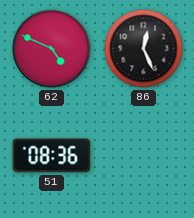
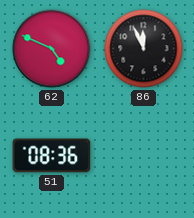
86: 12:26 -> 11:56
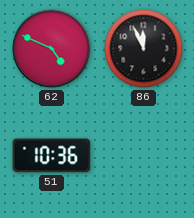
51: 08:36 -> 10:36
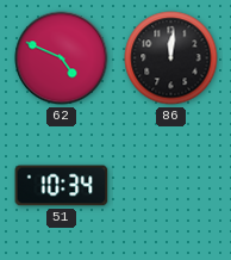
86: 11:56 -> 12:01
51: 10:36 -> 10:34
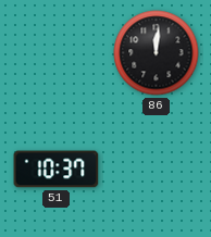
62: 4:49 -> none
51: 10:34 -> 10:37
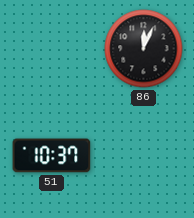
86: 12:01 -> 12:04
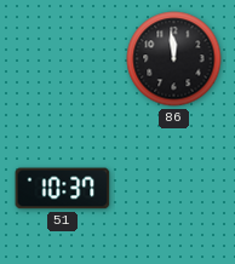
86: 12:04 -> 11:59
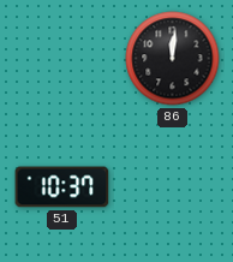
86: 11:59 -> 12:01
